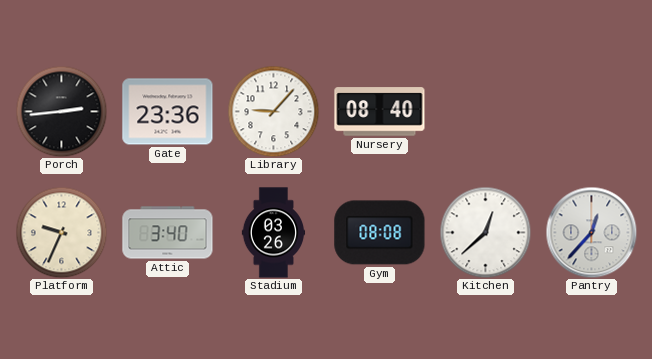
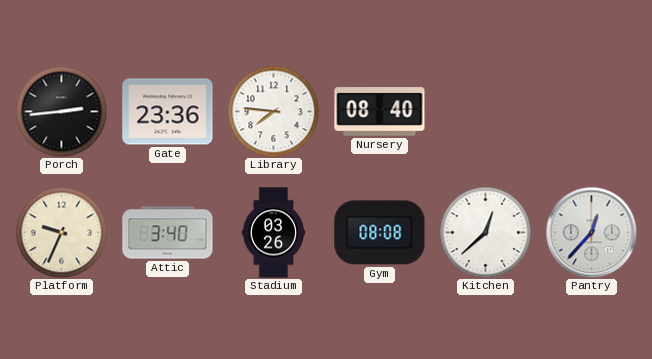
Library: 9:07 -> 7:46
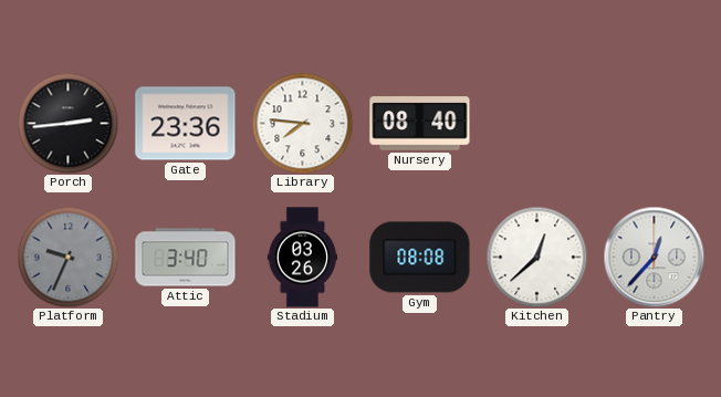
Platform dial: cream -> grey
